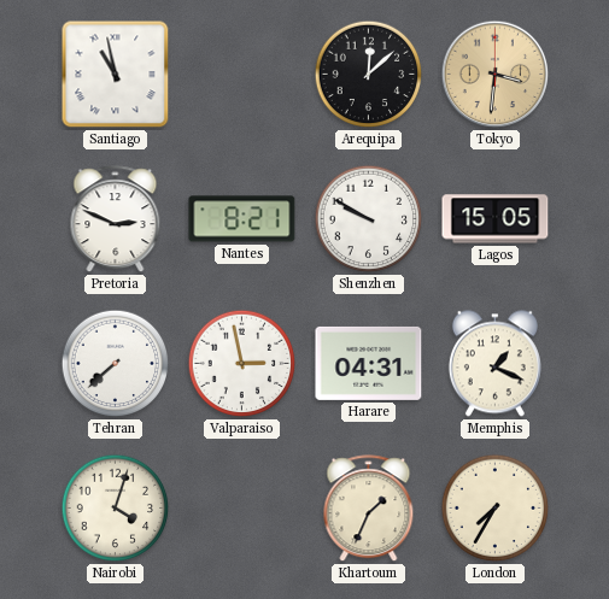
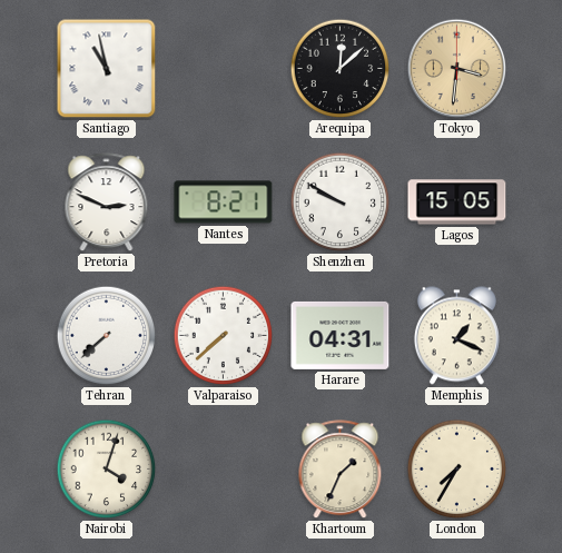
Valparaiso: 2:58 -> 7:38
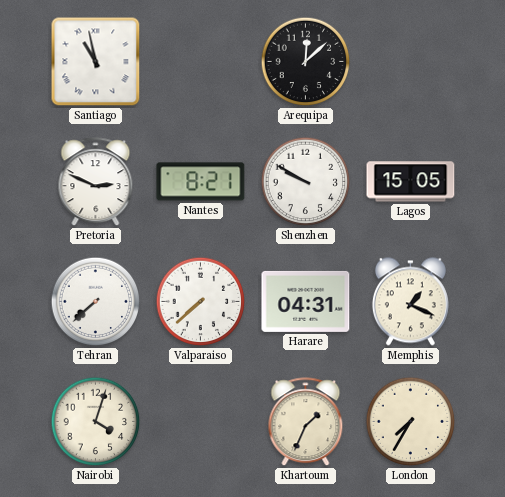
Tokyo: 3:31 -> none
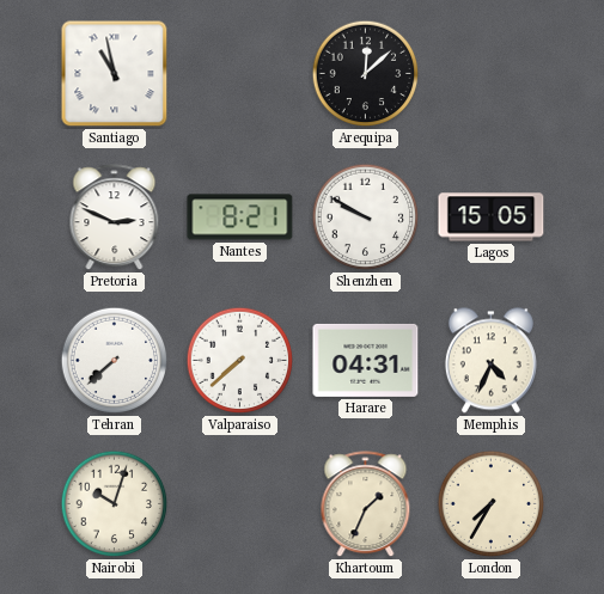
Memphis: 1:19 -> 4:34
Nairobi: 4:03 -> 10:03
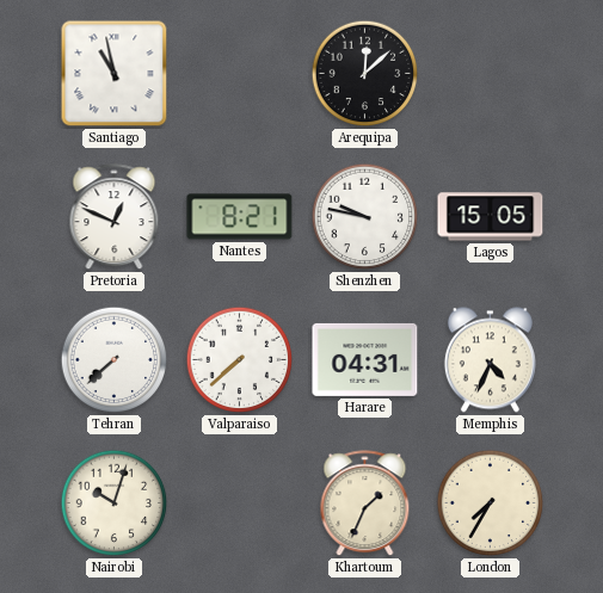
Pretoria: 2:49 -> 12:49
Shenzhen: 9:50 -> 9:47
